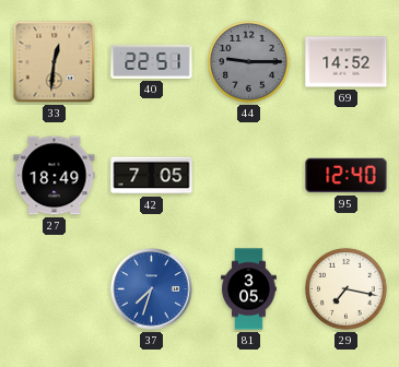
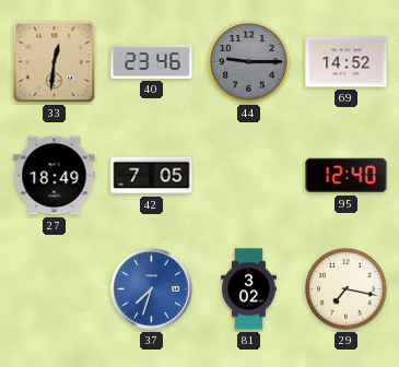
40: 22:51 -> 23:46
81: 3:05 -> 3:02
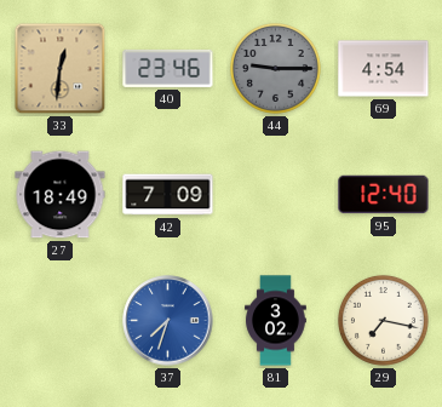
69: 14:52 -> 4:54
42: 7:05 -> 7:09
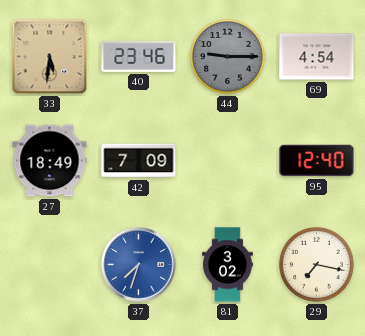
33: 12:31 -> 5:31
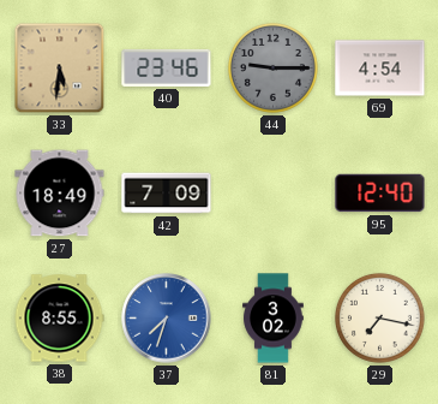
38: none -> 8:55
